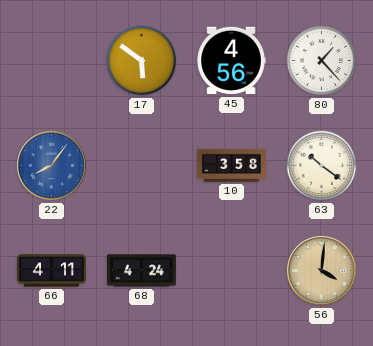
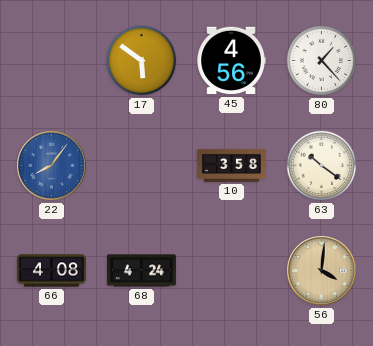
66: 4:11 -> 4:08
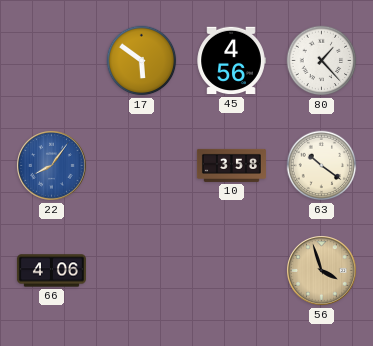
66: 4:08 -> 4:06
68: 4:24 -> none
56: 4:01 -> 3:57
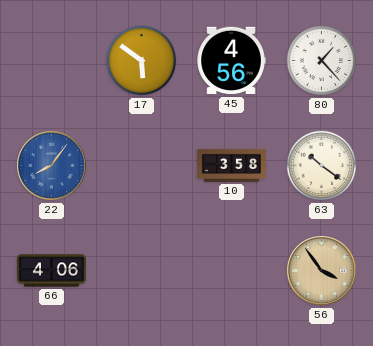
56: 3:57 -> 3:54
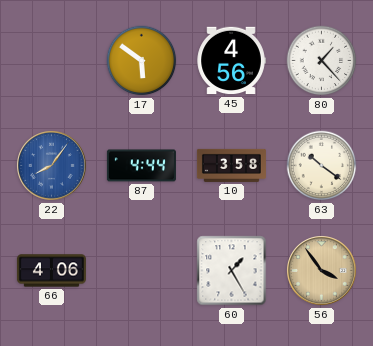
87: none -> 4:44
60: none -> 1:25
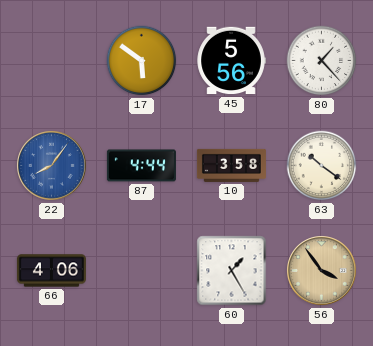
45: 4:56 -> 5:56
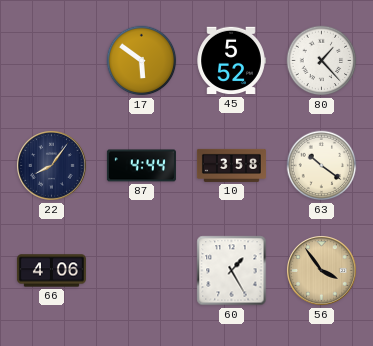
45: 5:56 -> 5:52
22 dial: blue -> navy
